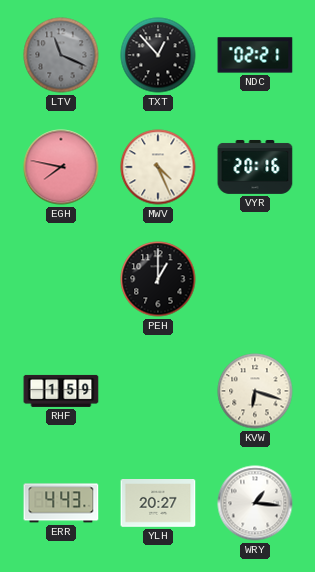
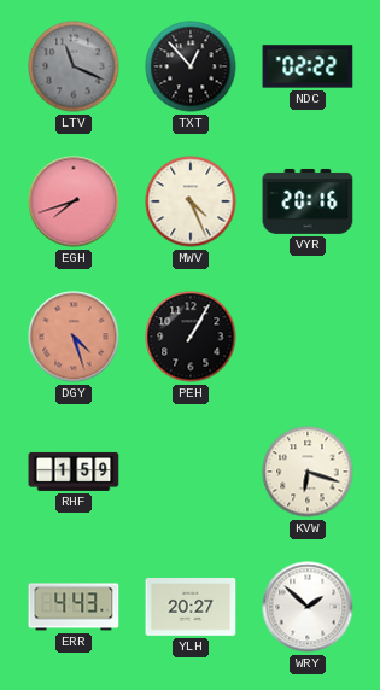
NDC: 02:21 -> 02:22
EGH: 7:47 -> 7:42
DGY: none -> 4:27
PEH: 1:00 -> 1:05
WRY: 1:16 -> 1:52
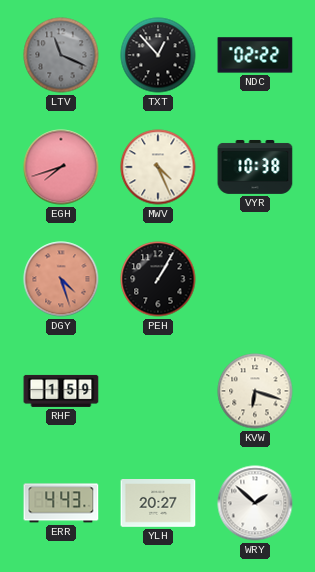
VYR: 20:16 -> 10:38
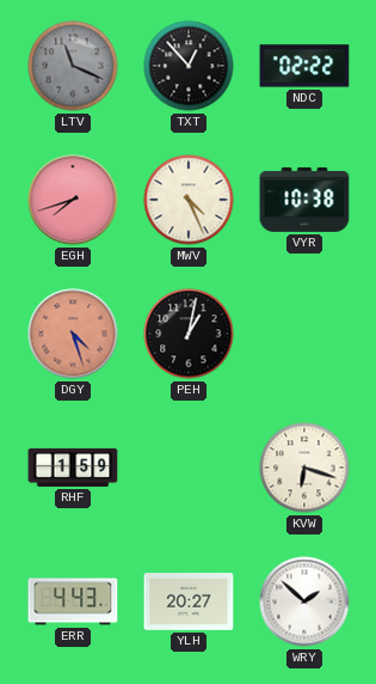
PEH: 1:05 -> 1:02
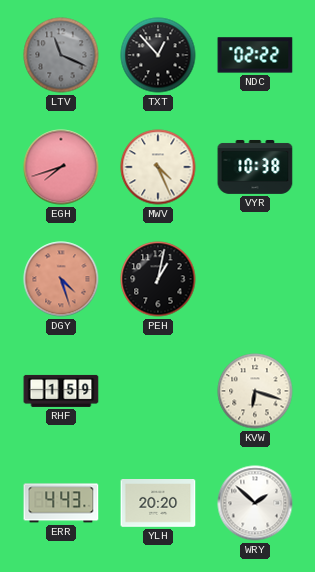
YLH: 20:27 -> 20:20
